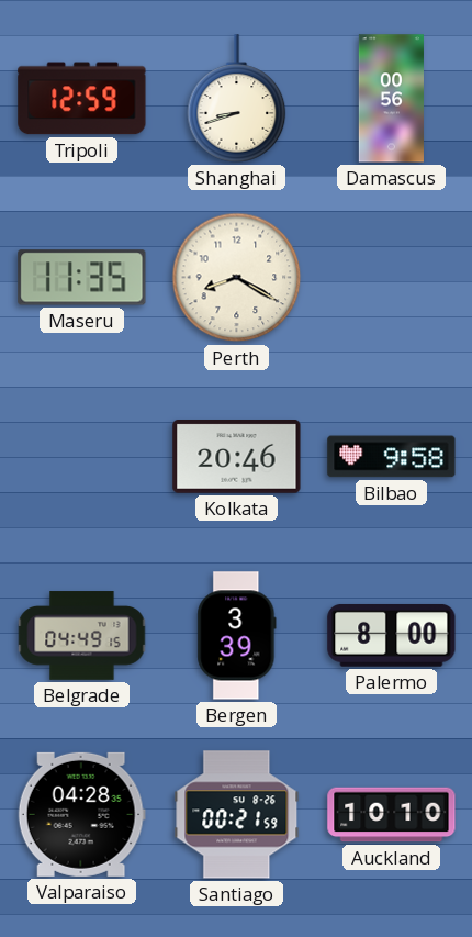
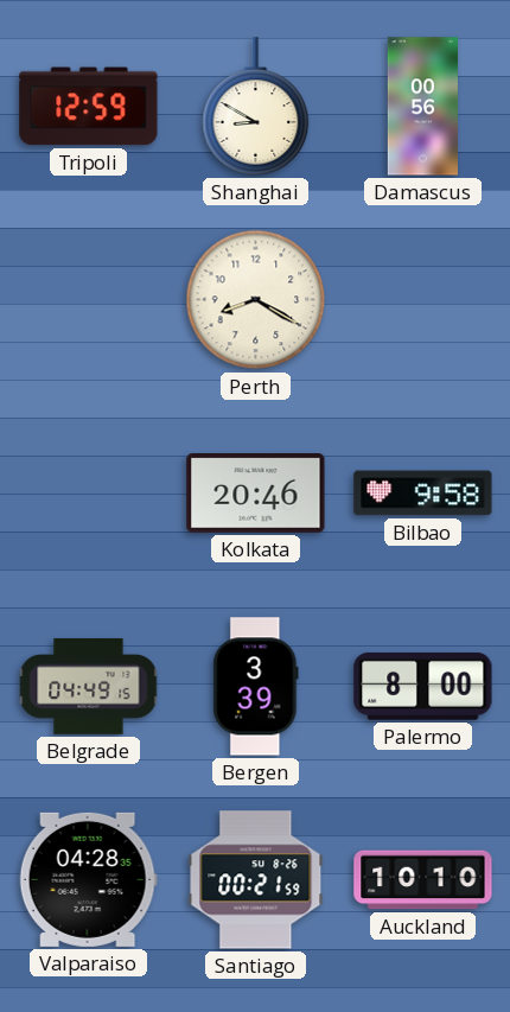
Shanghai: 8:42 -> 8:50
Maseru: 11:35 -> none
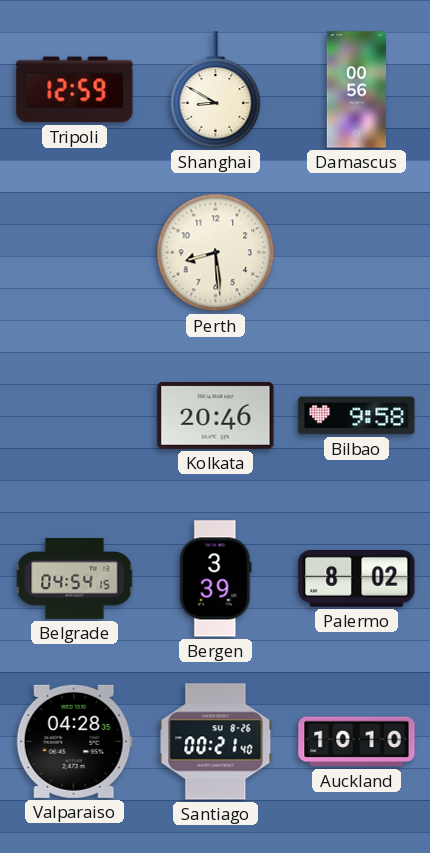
Perth: 8:20 -> 8:29
Belgrade: 04:49 -> 04:54
Palermo: 8:00 -> 8:02
Santiago: 00:21:59 -> 00:21:40
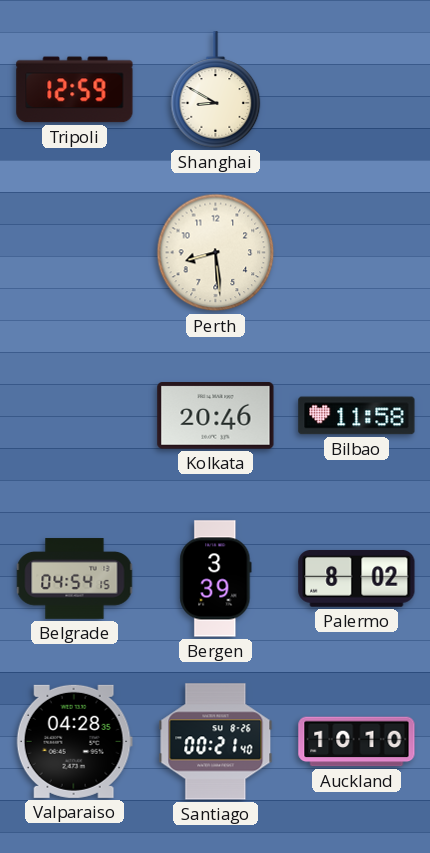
Damascus: 00:56 -> none
Bilbao: 9:58 -> 11:58
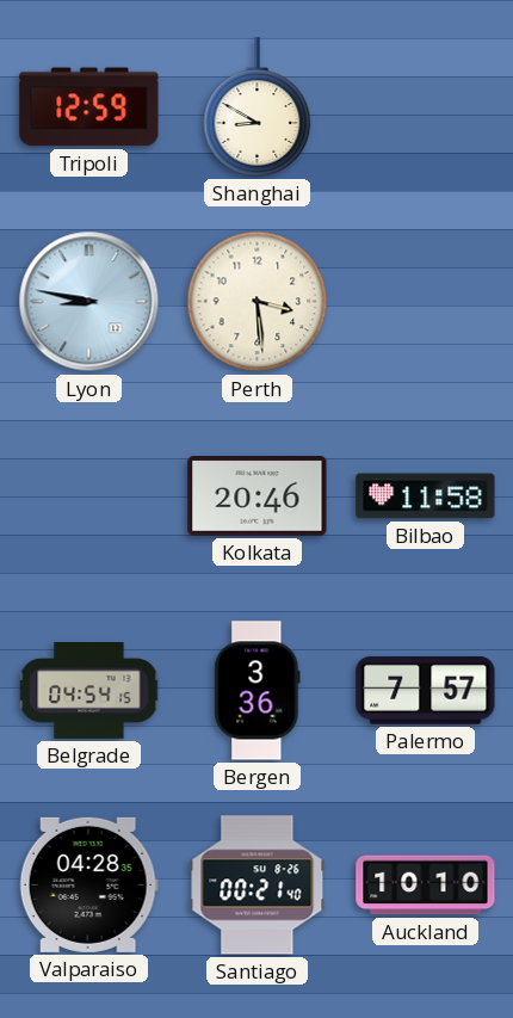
Lyon: none -> 8:47
Perth: 8:29 -> 3:29
Bergen: 3:39 -> 3:36
Palermo: 8:02 -> 7:57
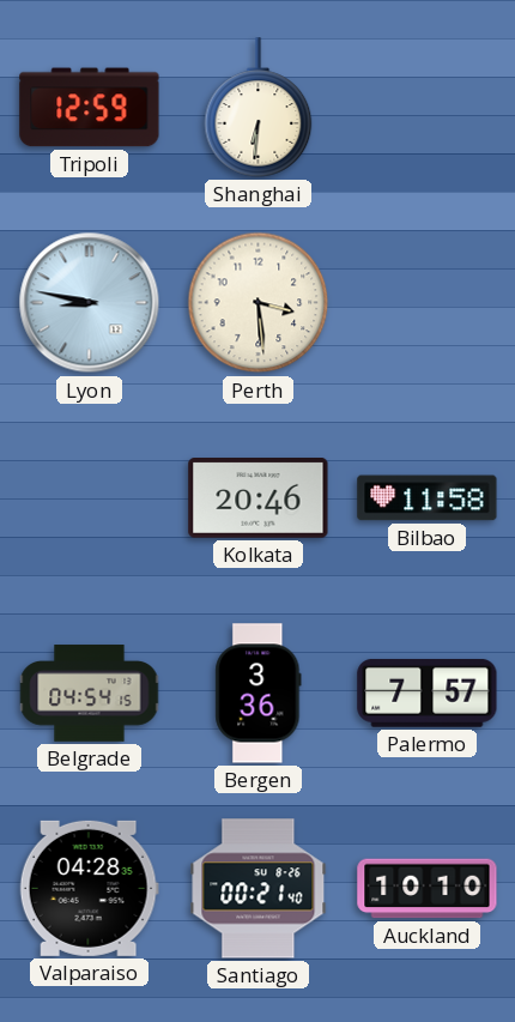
Shanghai: 8:50 -> 6:31
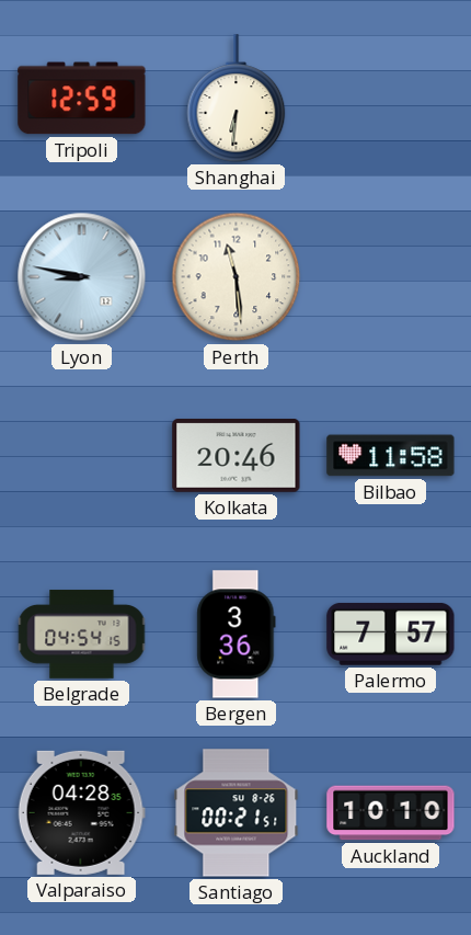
Perth: 3:29 -> 11:29
Santiago: 00:21:40 -> 00:21:51
